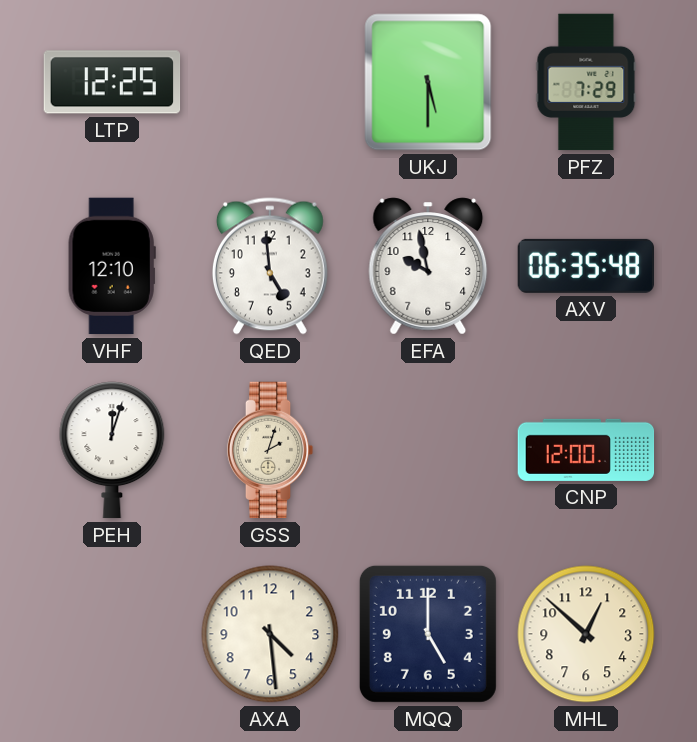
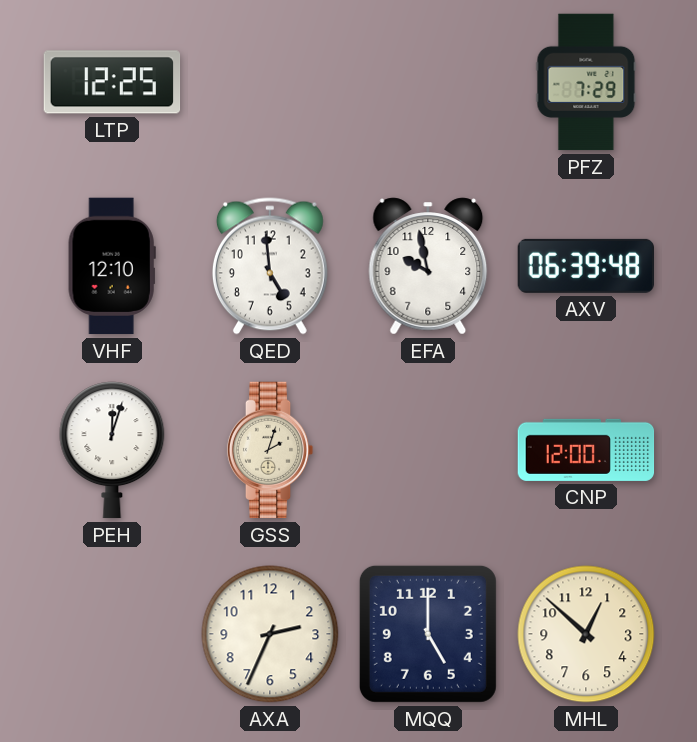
UKJ: 5:30 -> none
AXV: 06:35 -> 06:39
AXA: 4:29 -> 2:34
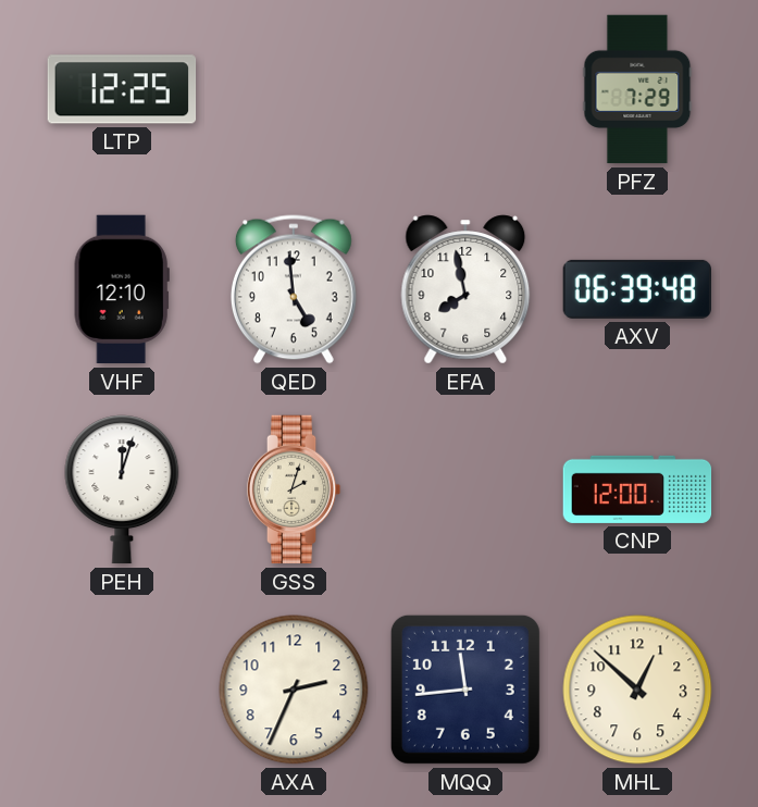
EFA: 9:58 -> 7:58
MQQ: 5:00 -> 11:44
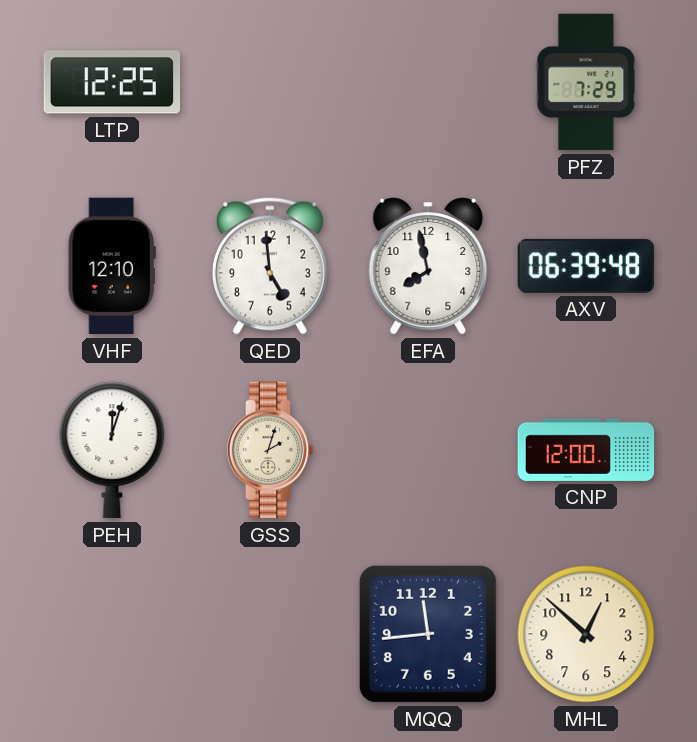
AXA: 2:34 -> none
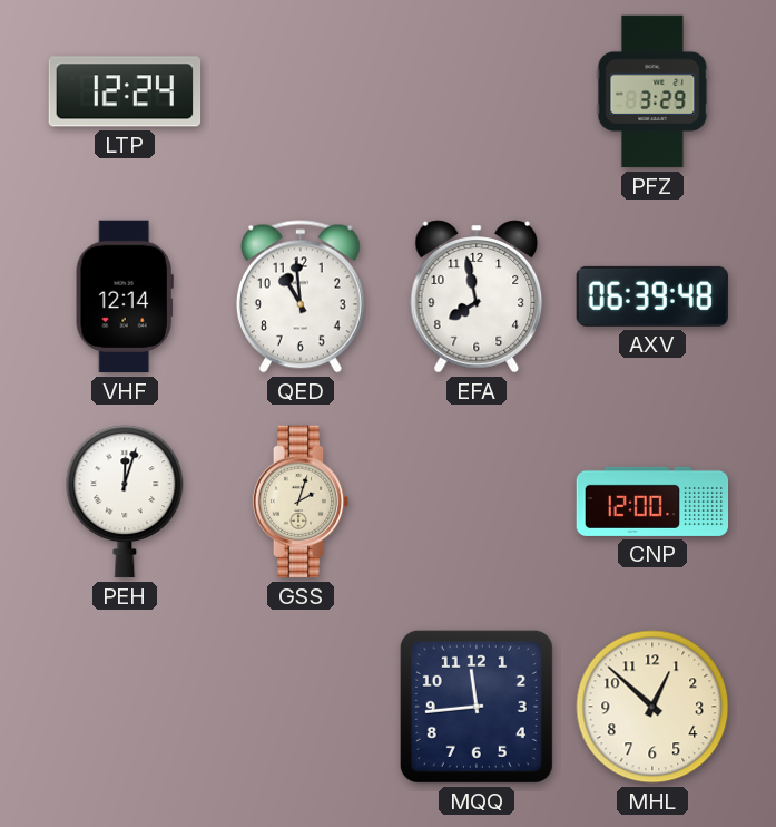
LTP: 12:25 -> 12:24
PFZ: 7:29 -> 3:29
VHF: 12:10 -> 12:14
QED: 4:59 -> 10:59
